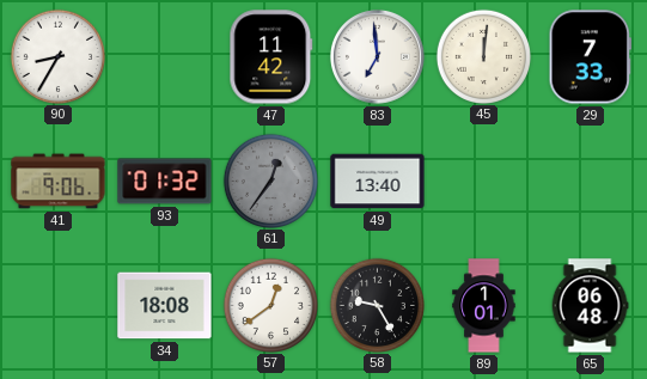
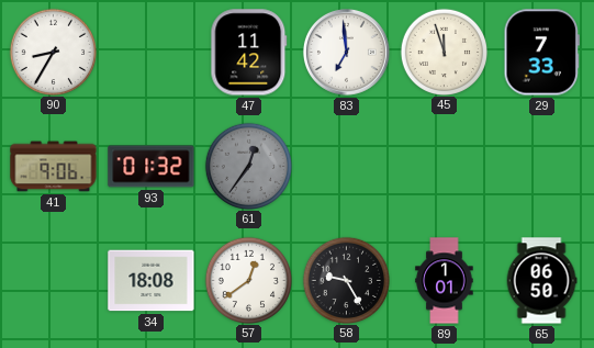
45: 12:01 -> 11:57
49: 13:40 -> none
65: 06:48 -> 06:50
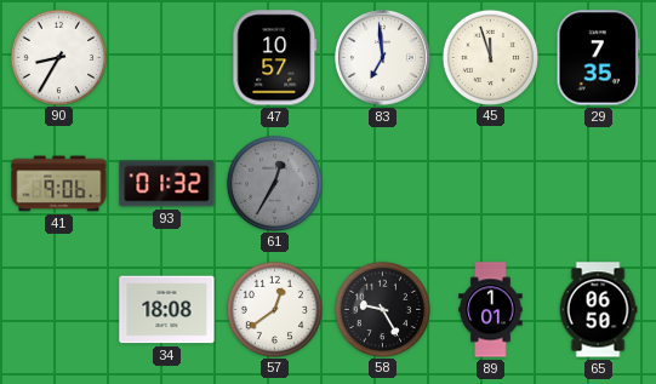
47: 11:42 -> 10:57
29: 7:33 -> 7:35
61: 12:36 -> 12:35
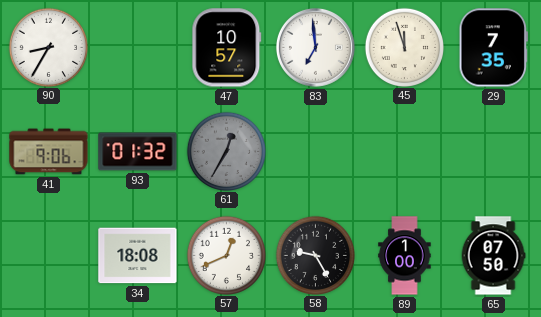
57: 12:39 -> 12:41
89: 1:01 -> 1:00
65: 06:50 -> 07:50
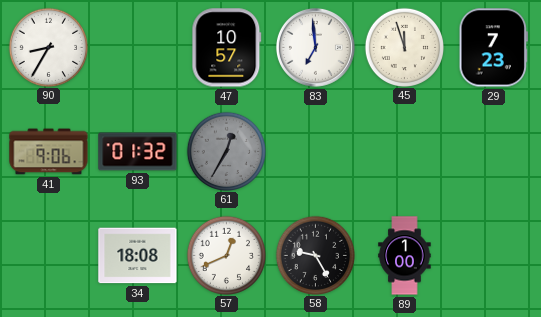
29: 7:35 -> 7:23
65: 07:50 -> none
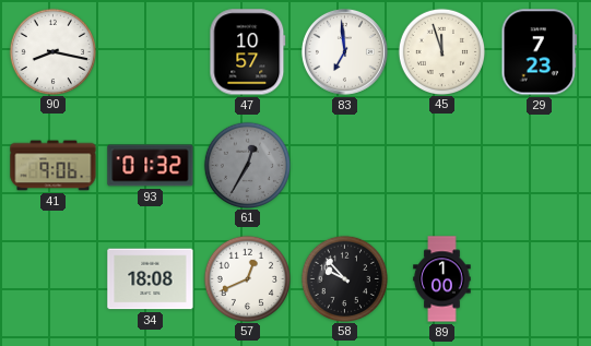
90: 8:35 -> 8:17
58: 9:25 -> 9:53
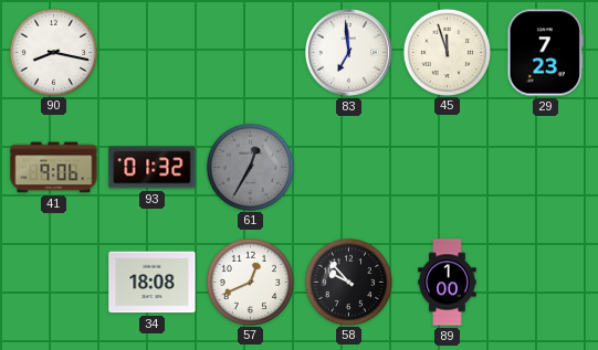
47: 10:57 -> none
